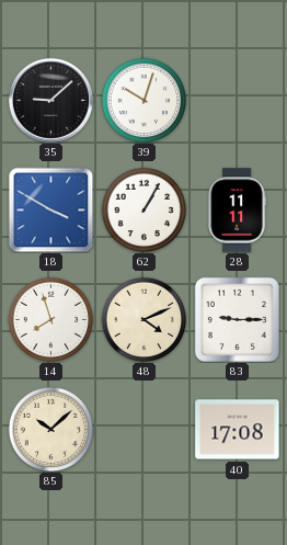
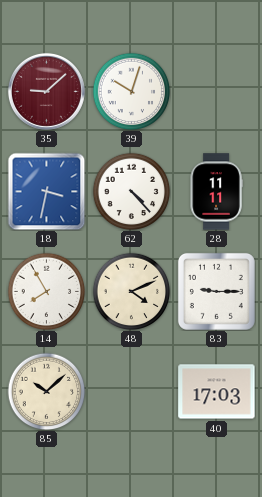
35 dial: black -> burgundy
18: 3:50 -> 3:32
62: 1:05 -> 4:23
14: 7:57 -> 7:55
40: 17:08 -> 17:03
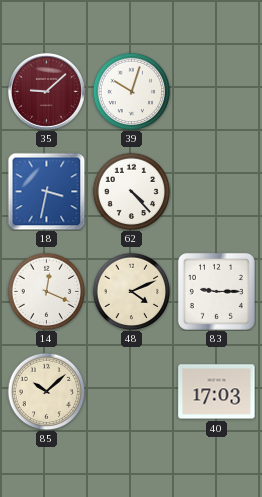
28: 11:11 -> none
14: 7:55 -> 12:19
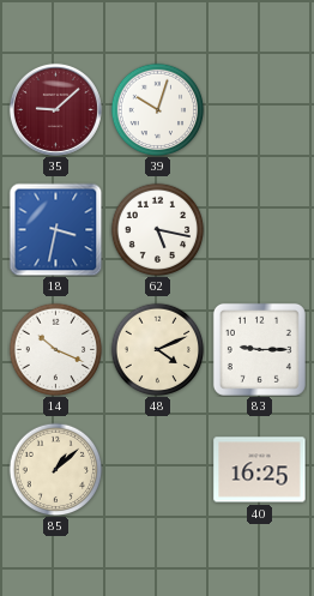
62: 4:23 -> 5:17
14: 12:19 -> 10:19
85: 10:08 -> 1:08
40: 17:03 -> 16:25
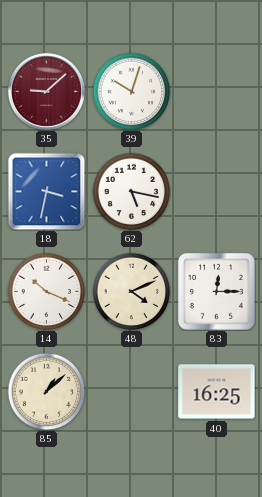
83: 9:15 -> 12:15
